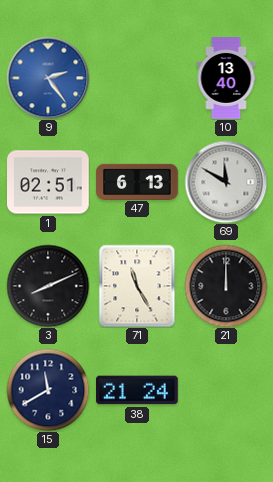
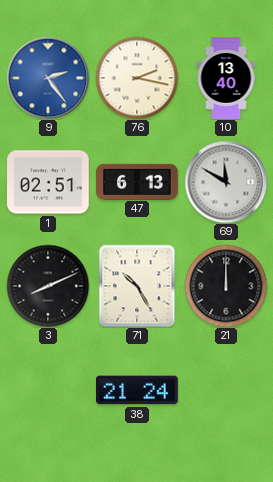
76: none -> 2:17
71: 11:25 -> 10:25
15: 11:40 -> none
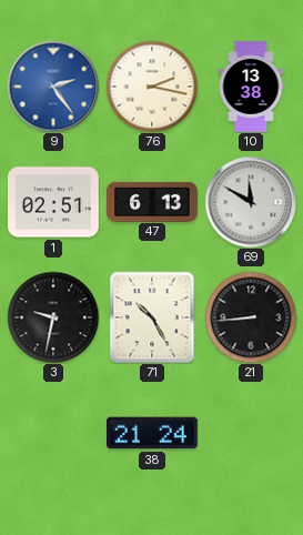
10: 13:40 -> 13:38
3: 8:11 -> 9:32
21: 12:00 -> 8:44
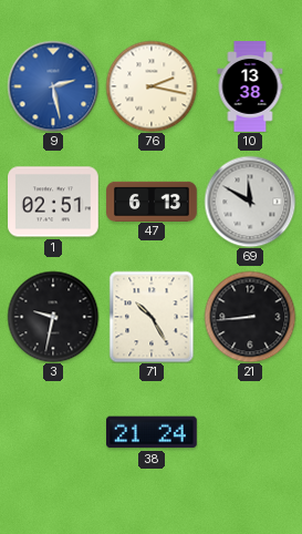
9: 2:24 -> 2:28
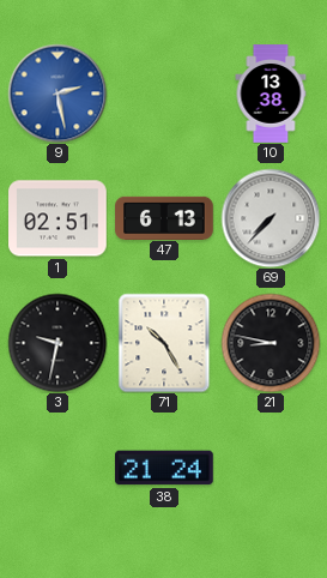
76: 2:17 -> none
69: 11:50 -> 7:37
21: 8:44 -> 8:47
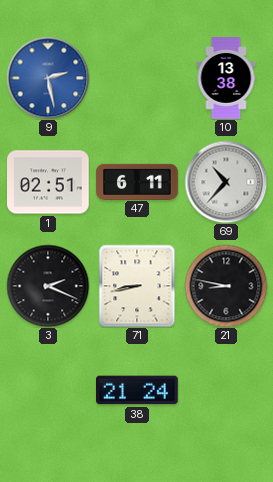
47: 6:13 -> 6:11
69: 7:37 -> 10:37
3: 9:32 -> 2:19
71: 10:25 -> 8:43
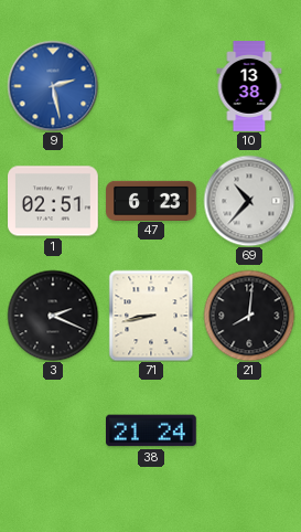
47: 6:11 -> 6:23
21: 8:47 -> 8:01
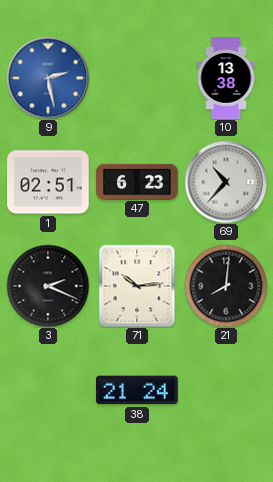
71: 8:43 -> 10:14
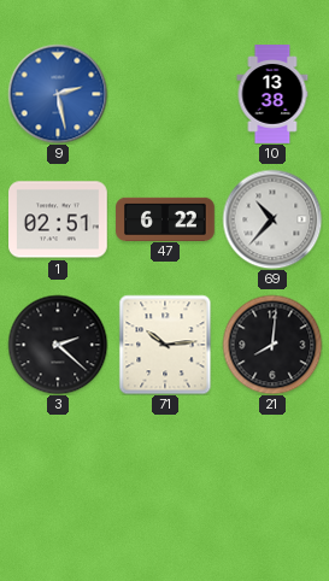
47: 6:23 -> 6:22
3: 2:19 -> 2:22
38: 21:24 -> none
